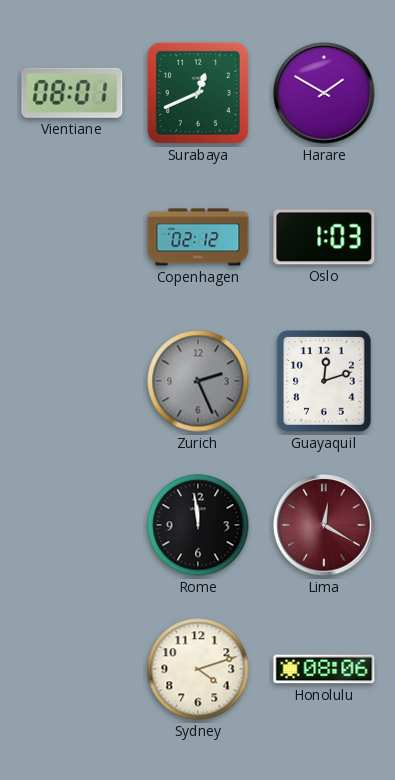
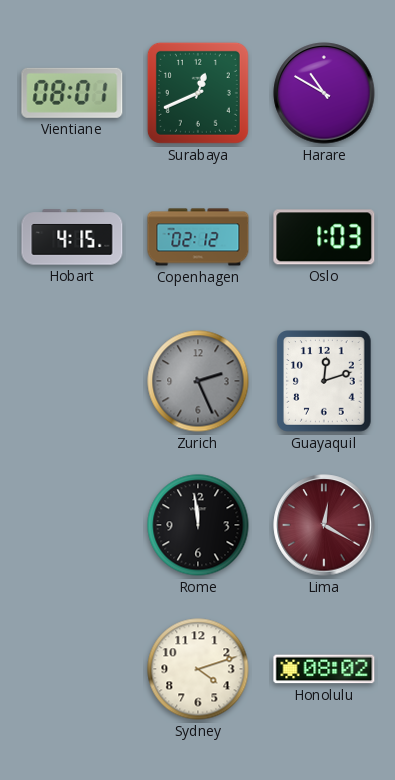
Harare: 1:50 -> 10:50
Hobart: none -> 4:15
Honolulu: 08:06 -> 08:02
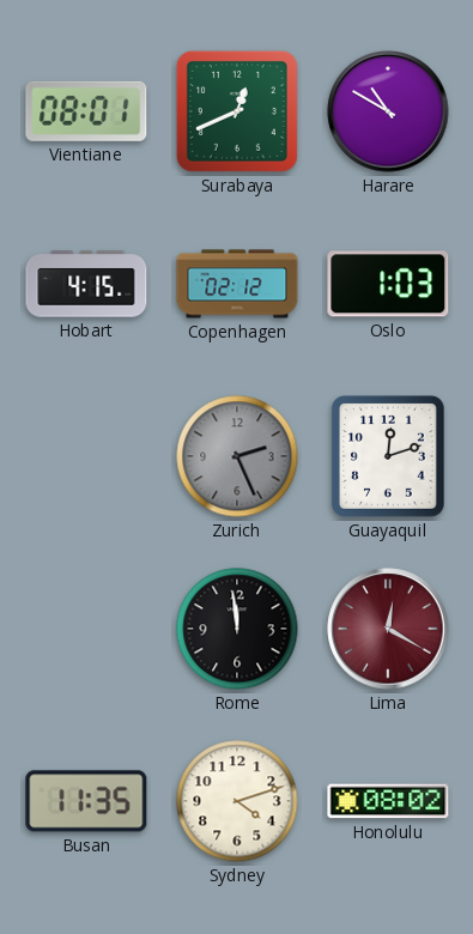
Busan: none -> 11:35
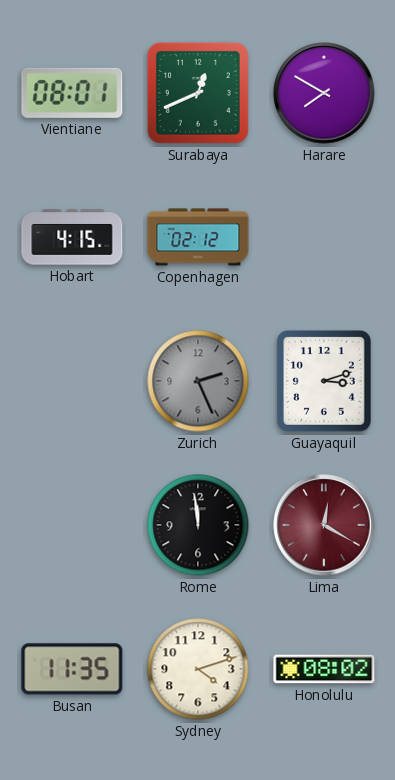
Harare: 10:50 -> 7:50
Oslo: 1:03 -> none
Guayaquil: 12:12 -> 3:12
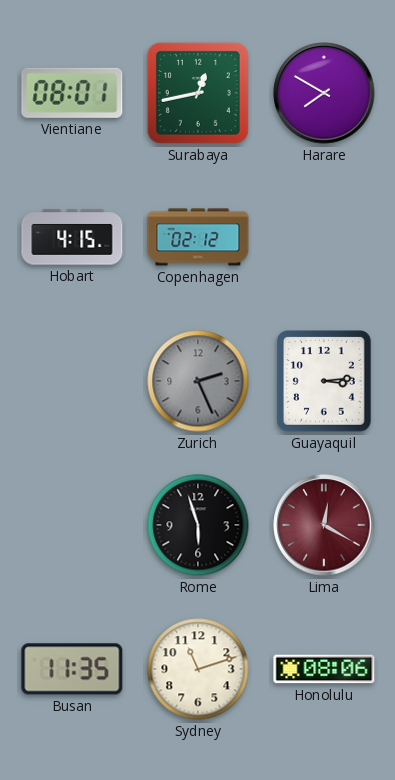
Surabaya: 12:41 -> 12:43
Guayaquil: 3:12 -> 3:14
Rome: 11:59 -> 5:57
Sydney: 4:12 -> 11:12
Honolulu: 08:02 -> 08:06
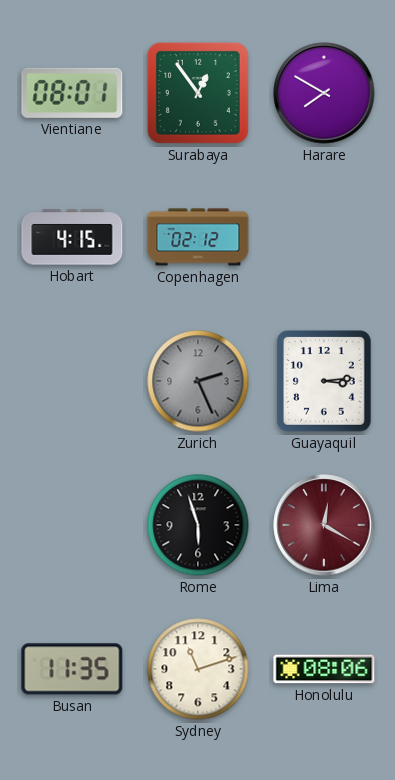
Surabaya: 12:43 -> 12:54
